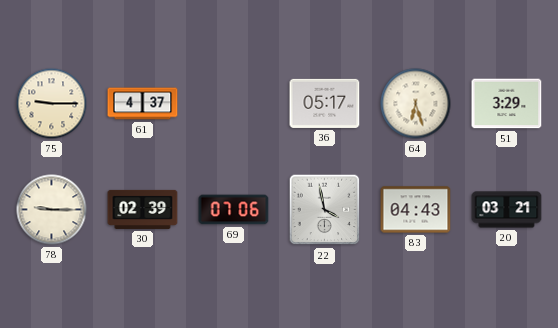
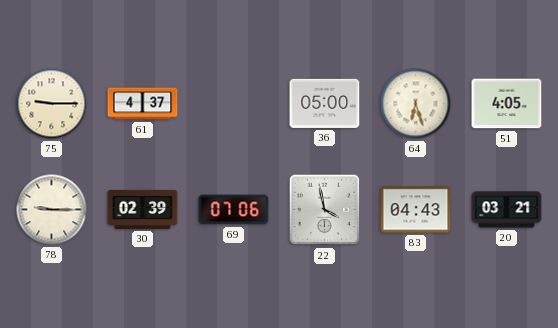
36: 05:17 -> 05:00
51: 3:29 -> 4:05
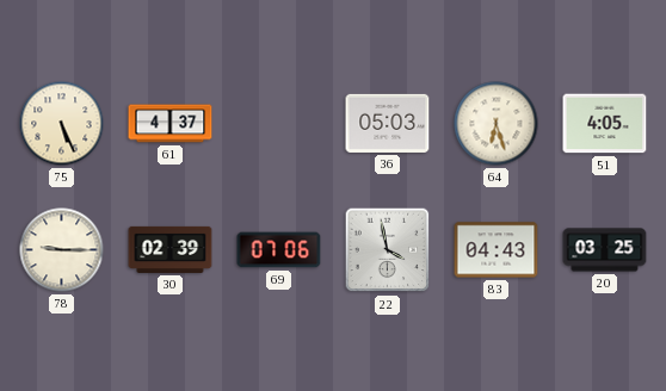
75: 9:15 -> 5:26
36: 05:00 -> 05:03
20: 03:21 -> 03:25
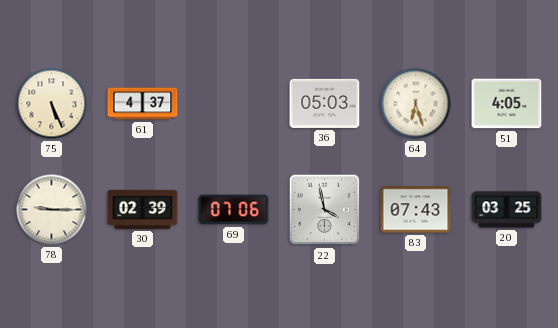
83: 04:43 -> 07:43
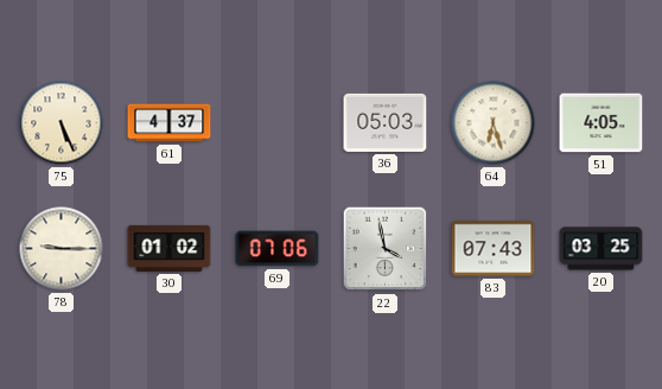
30: 02:39 -> 01:02
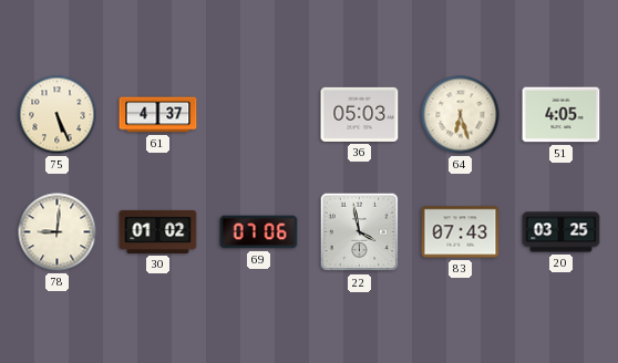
78: 9:15 -> 9:01
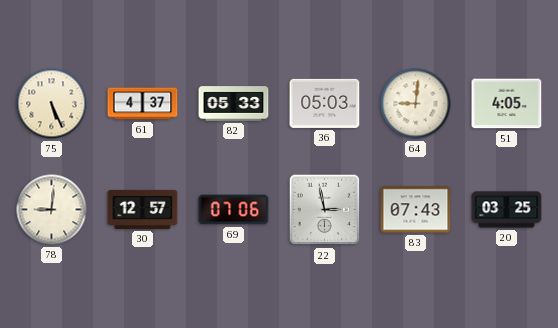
82: none -> 05:33
64: 6:27 -> 9:01
30: 01:02 -> 12:57
22: 3:58 -> 2:58
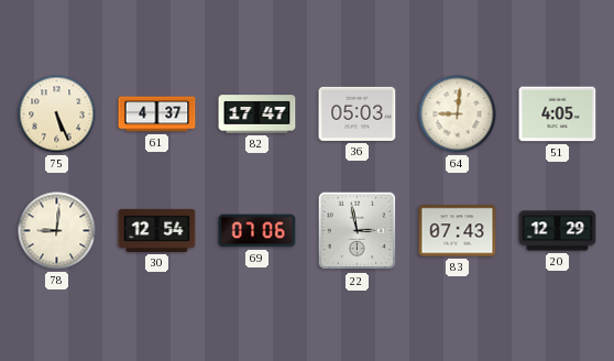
82: 05:33 -> 17:47
30: 12:57 -> 12:54
20: 03:25 -> 12:29
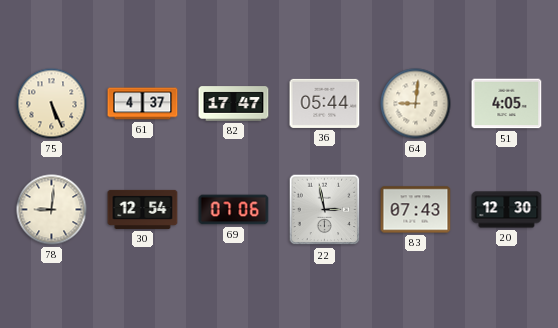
36: 05:03 -> 05:44
20: 12:29 -> 12:30
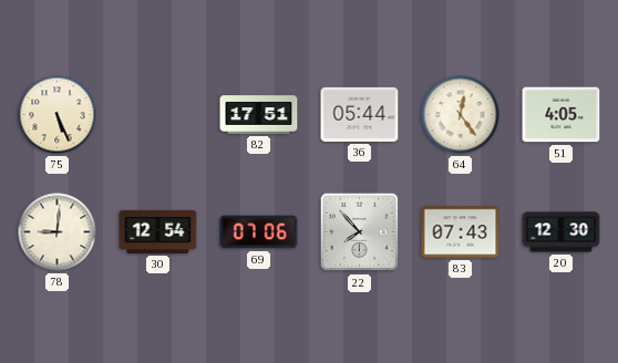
61: 4:37 -> none
82: 17:47 -> 17:51
64: 9:01 -> 12:24
22: 2:58 -> 7:53
